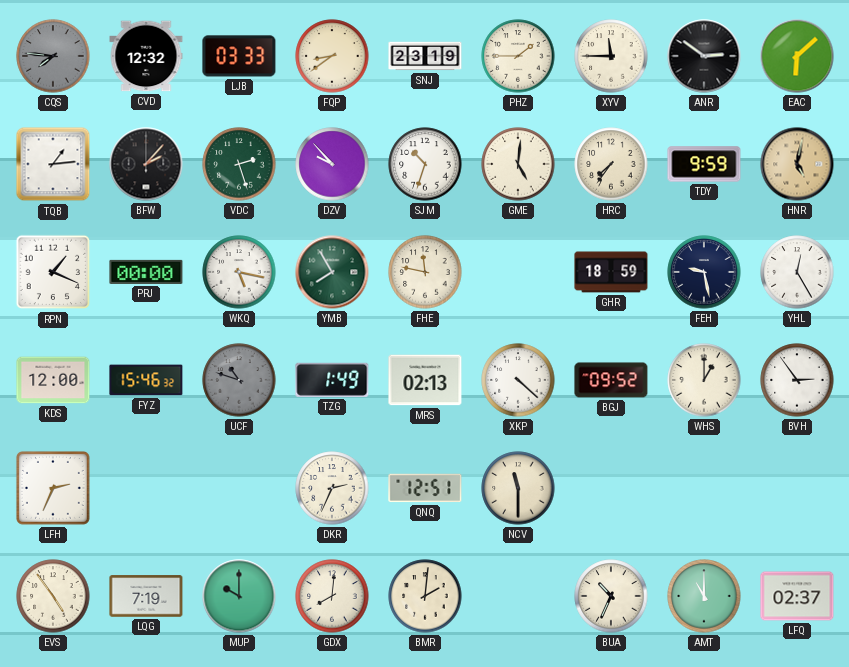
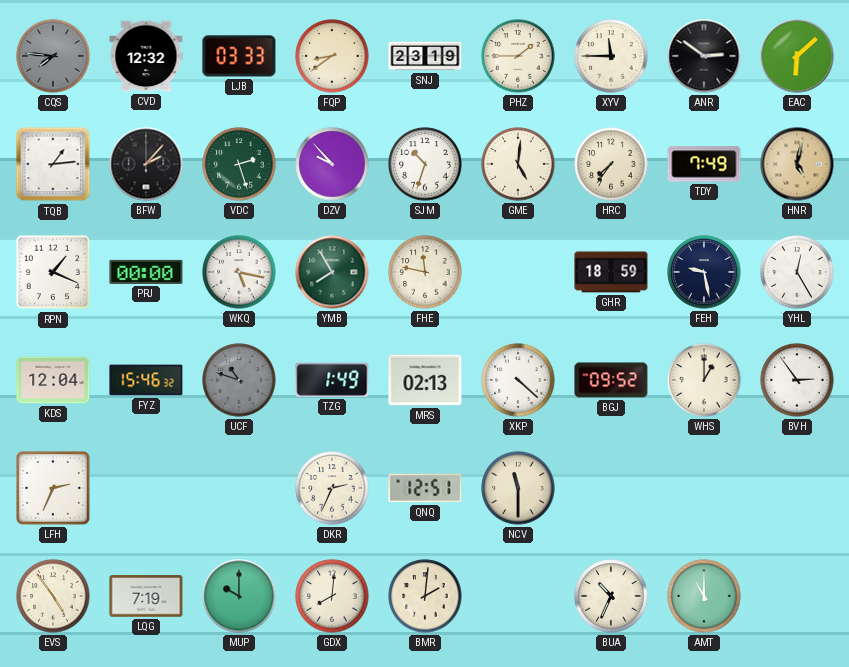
TDY: 9:59 -> 7:49
KDS: 12:00 -> 12:04
LFQ: 02:37 -> none
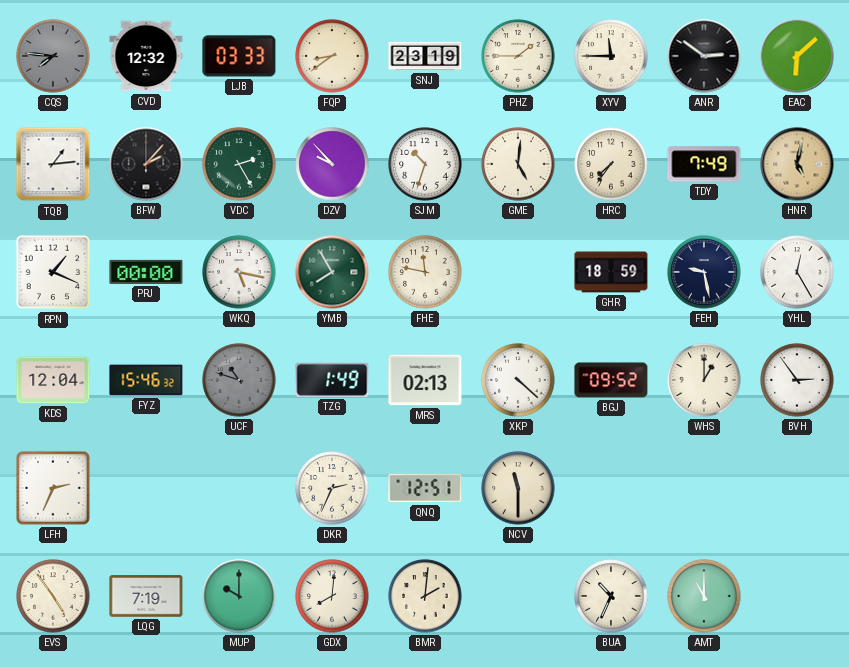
VDC: 2:27 -> 2:25
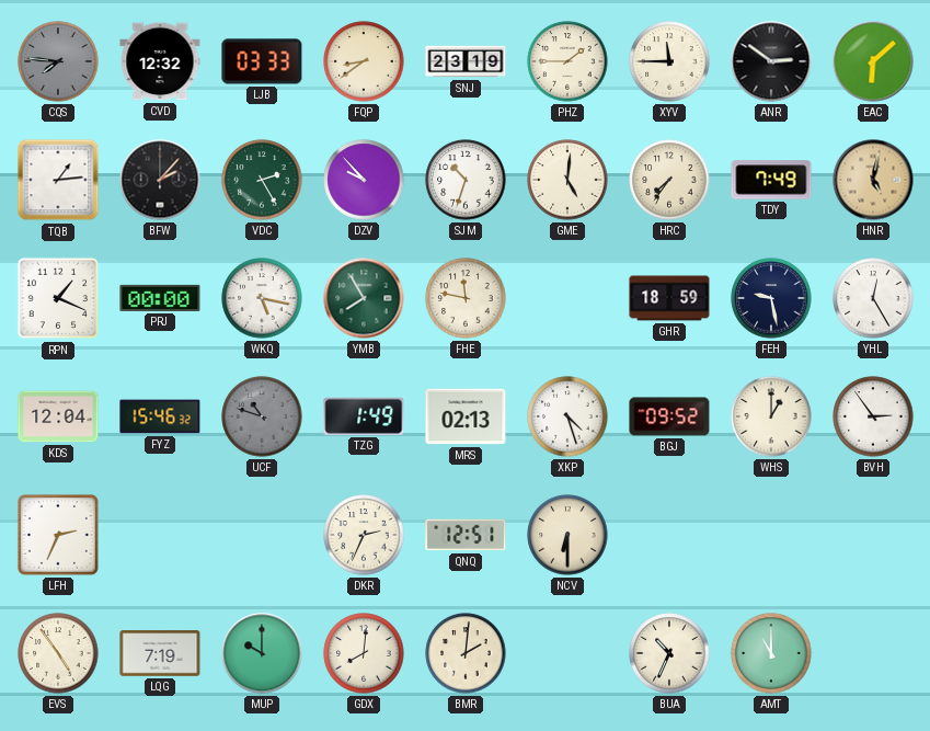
XKP: 4:22 -> 4:27
NCV: 11:30 -> 6:30
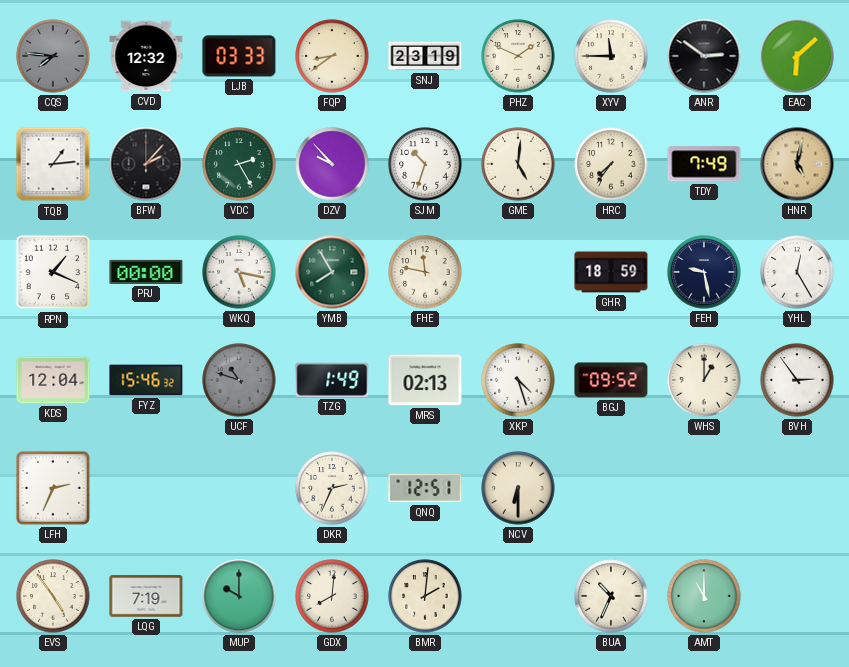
PHZ: 1:45 -> 1:49
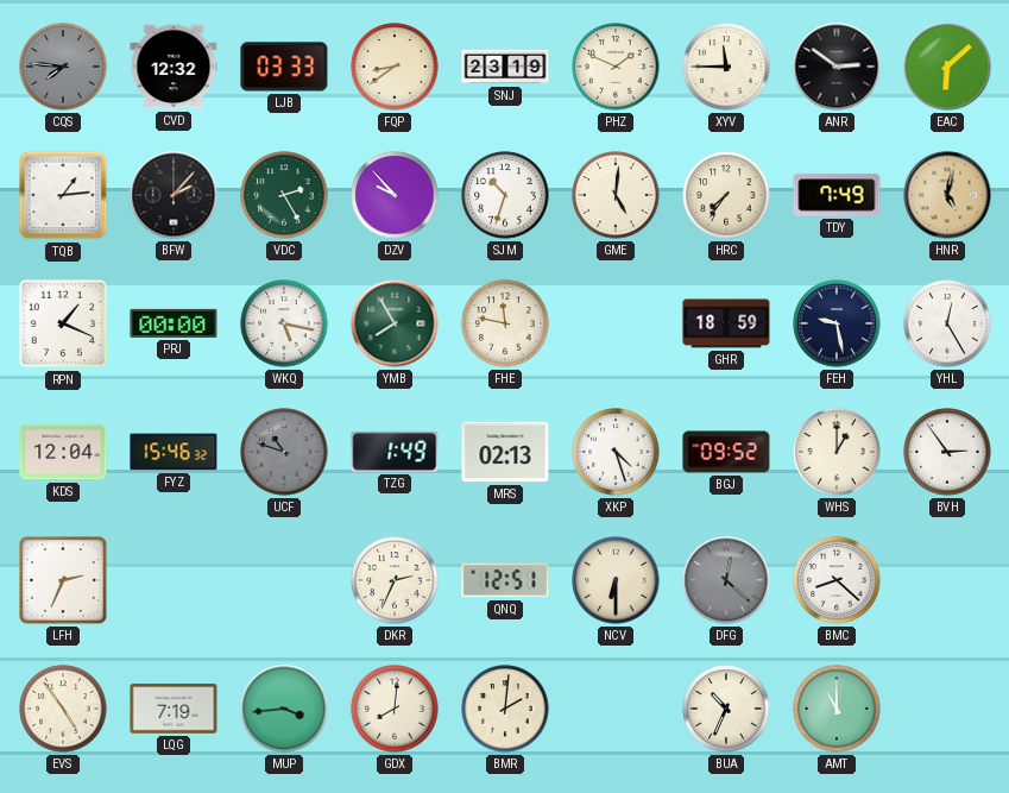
DFG: none -> 12:22
BMC: none -> 8:22
MUP: 10:00 -> 3:44
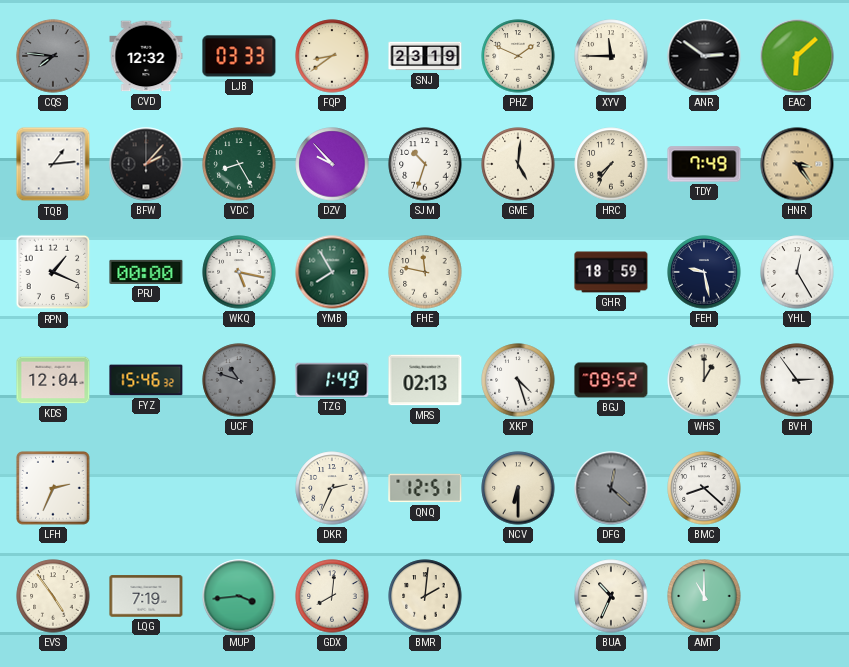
VDC: 2:25 -> 8:25
HNR: 5:02 -> 3:24
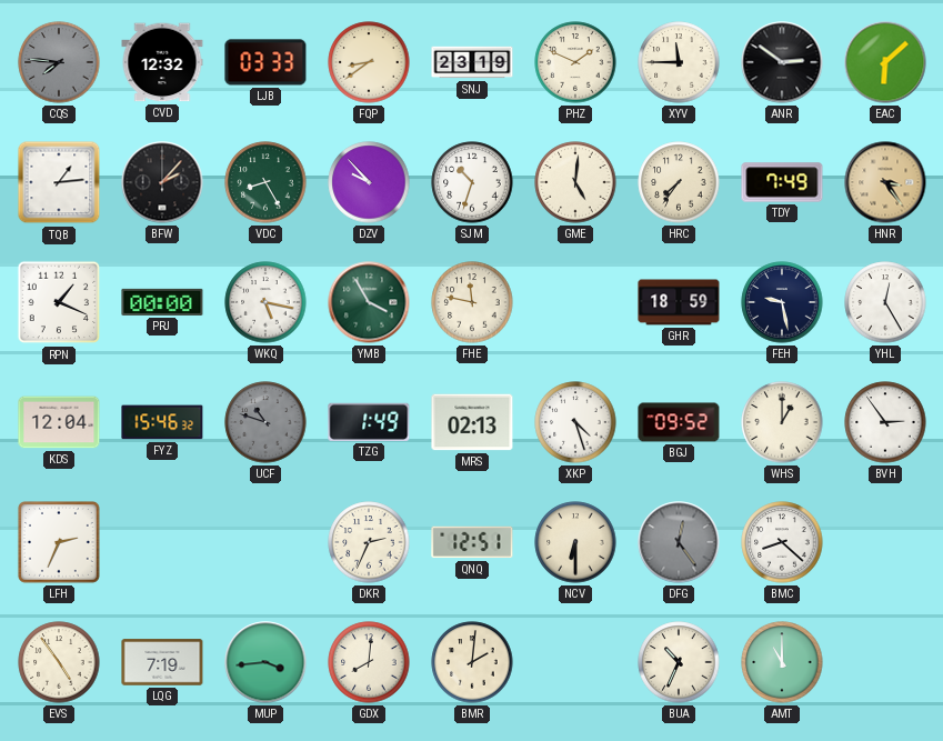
YMB: 7:55 -> 3:55
DFG: 12:22 -> 12:24
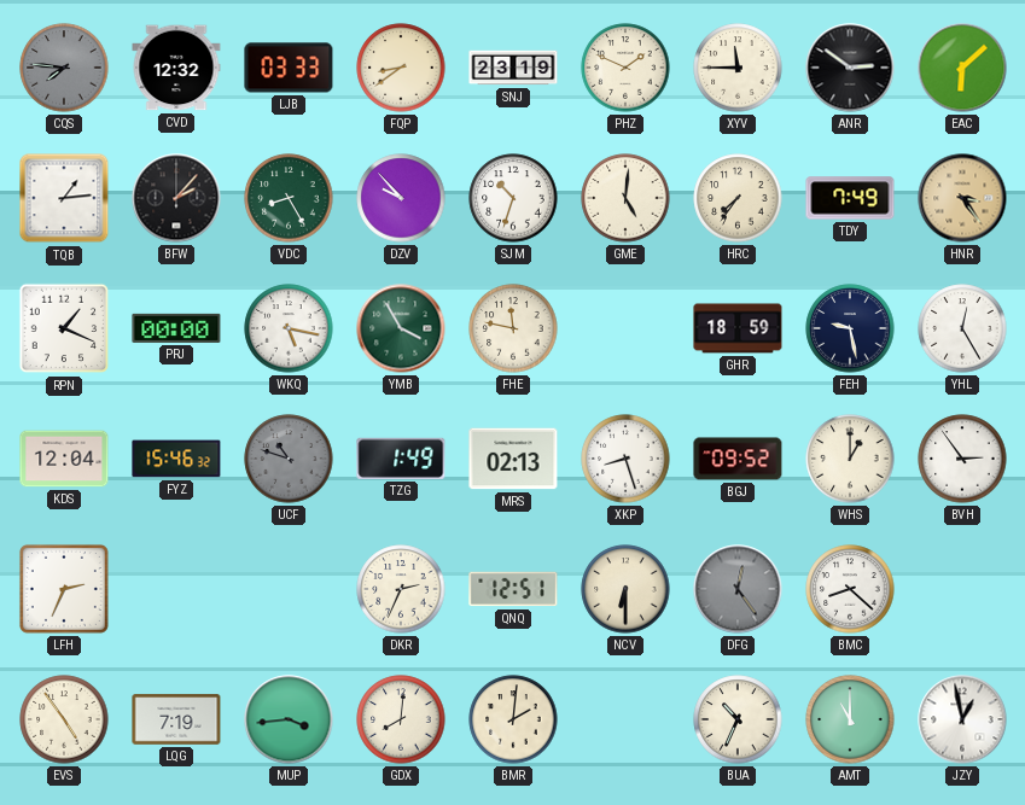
XKP: 4:27 -> 8:27
JZY: none -> 12:58
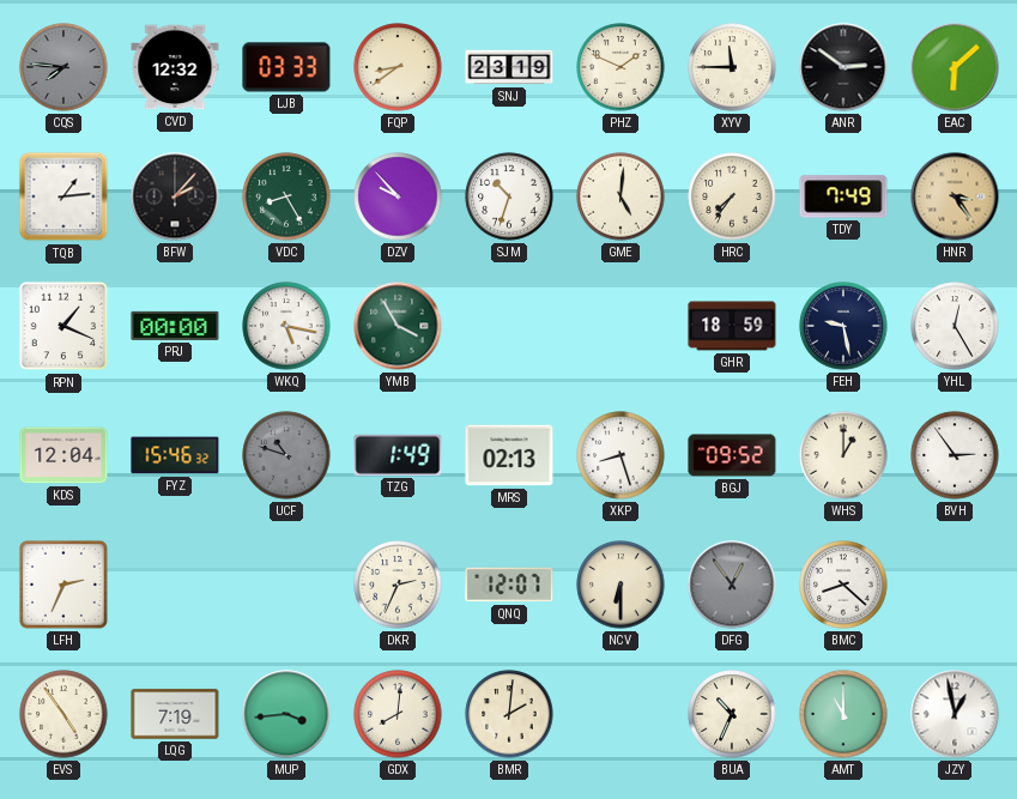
FHE: 11:47 -> none
QNQ: 12:51 -> 12:07
DFG: 12:24 -> 12:54
